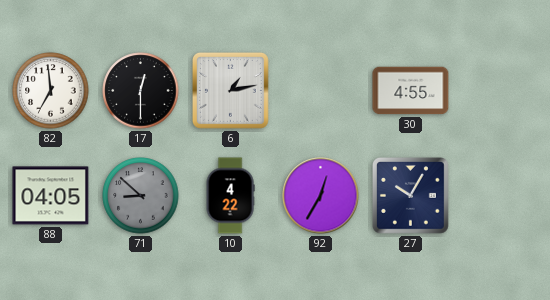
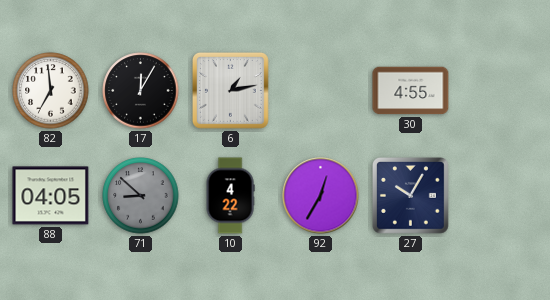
17: 12:30 -> 12:05
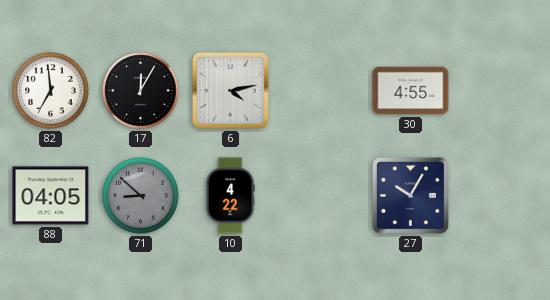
6: 1:13 -> 4:13
92: 12:35 -> none
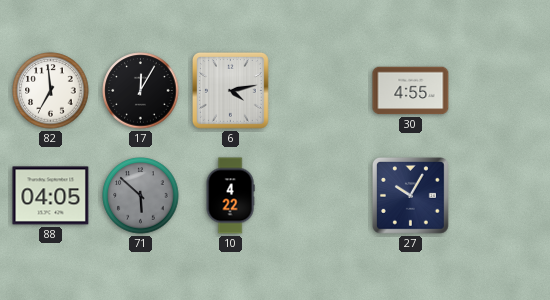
71: 8:52 -> 5:52
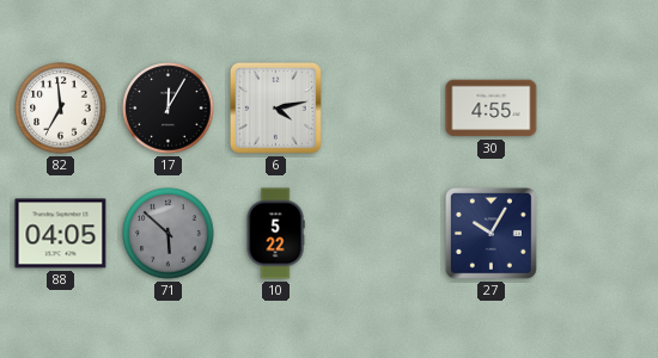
10: 4:22 -> 5:22
